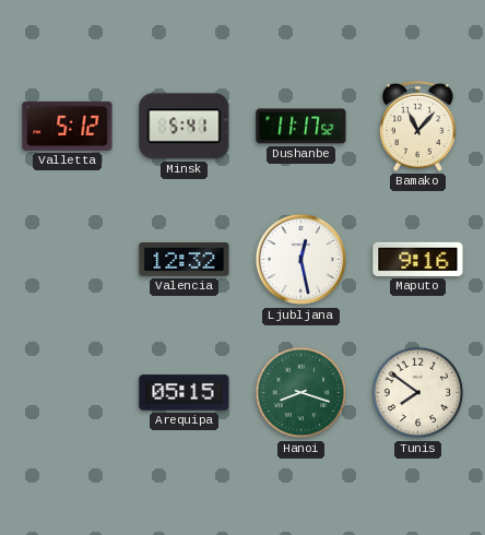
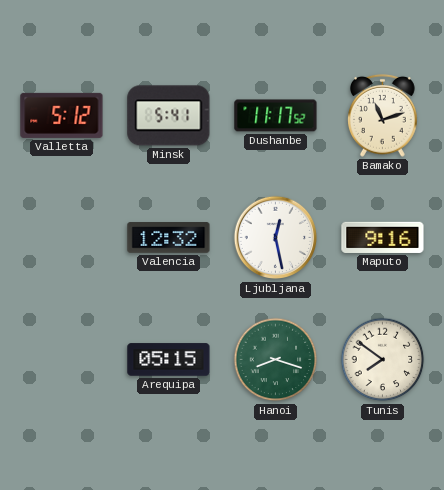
Bamako: 11:07 -> 11:12
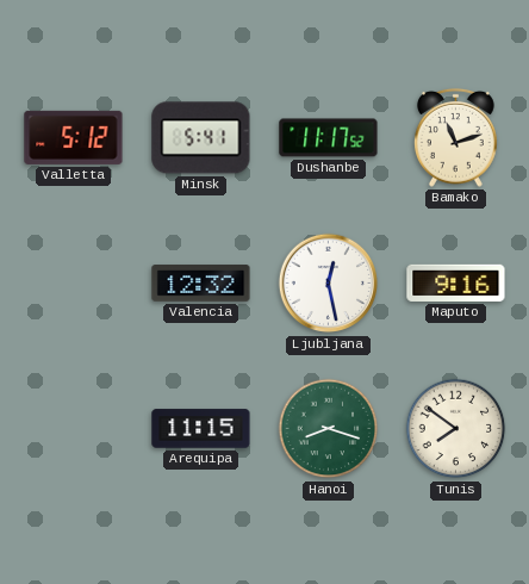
Arequipa: 05:15 -> 11:15
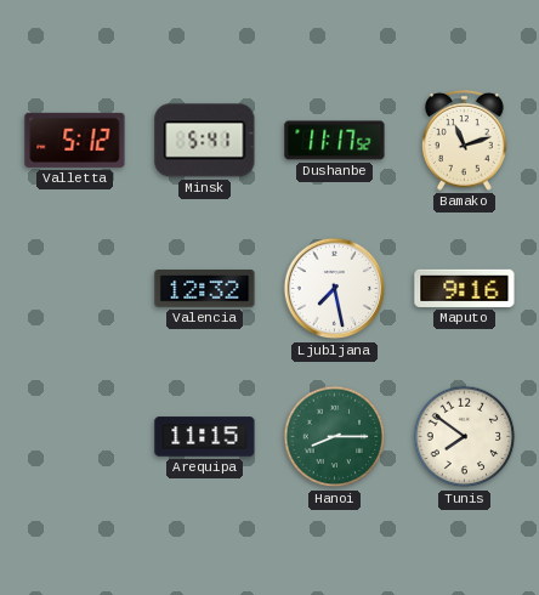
Ljubljana: 12:28 -> 7:28
Hanoi: 8:18 -> 8:15
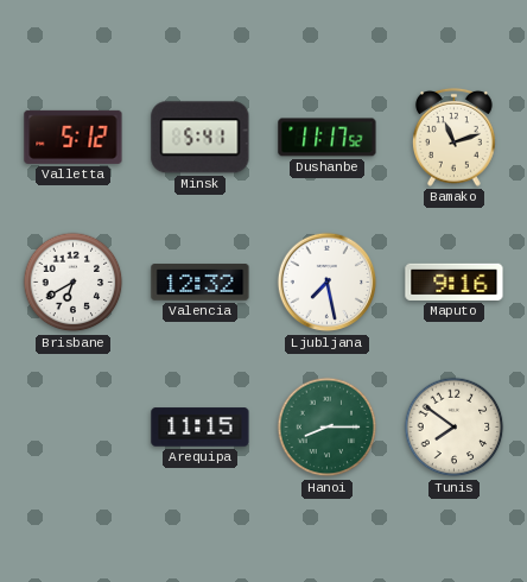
Brisbane: none -> 6:40
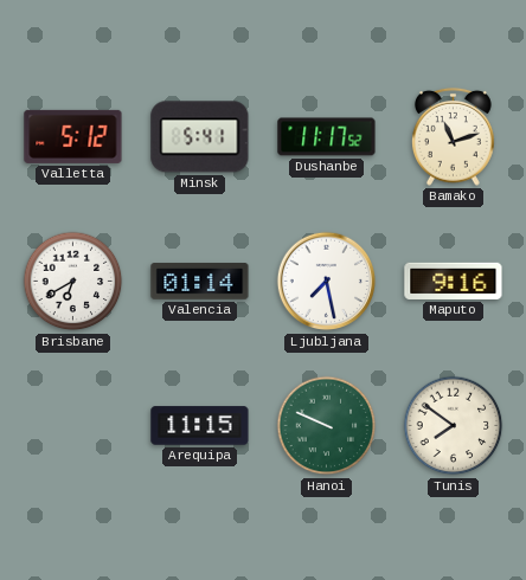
Valencia: 12:32 -> 01:14
Hanoi: 8:15 -> 9:49
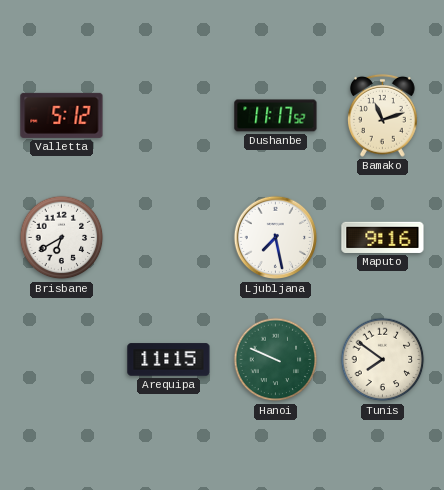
Minsk: 5:41 -> none
Valencia: 01:14 -> none
